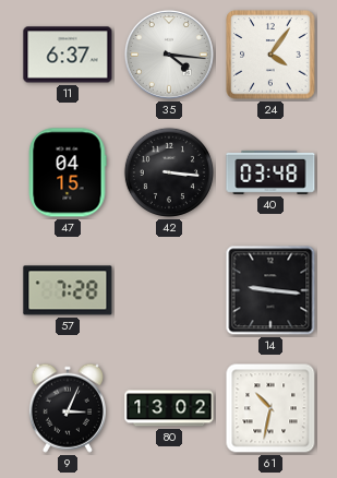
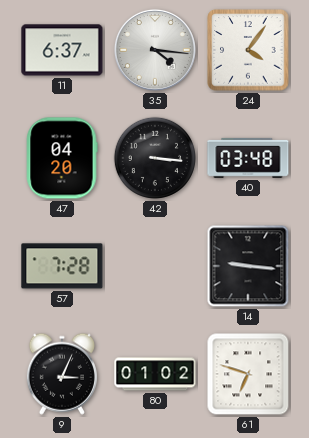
47: 04:15 -> 04:20
80: 13:02 -> 01:02
61: 10:32 -> 6:48
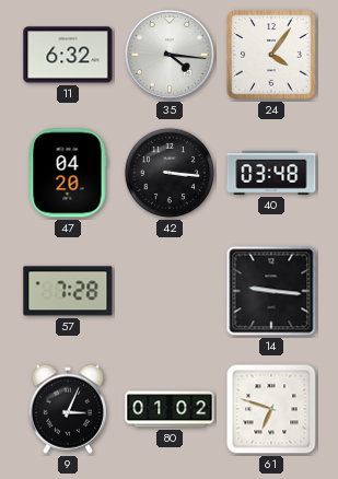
11: 6:37 -> 6:32
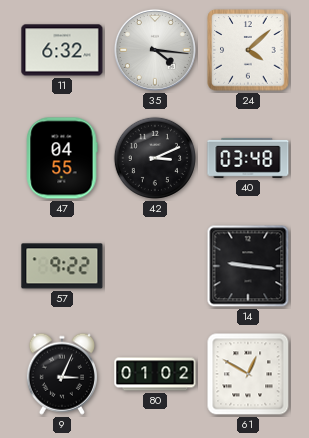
24: 4:06 -> 4:08
47: 04:20 -> 04:55
42: 3:16 -> 3:11
57: 7:28 -> 9:22
61: 6:48 -> 12:50
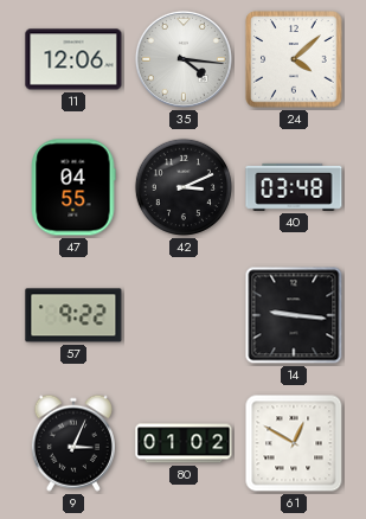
11: 6:32 -> 12:06
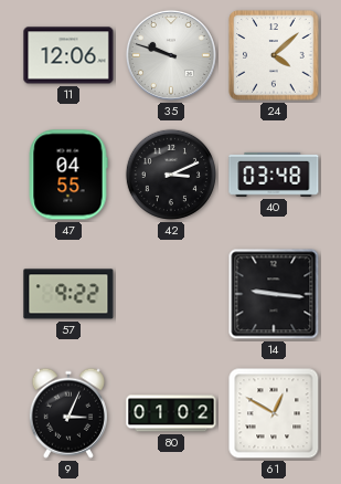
35: 4:16 -> 9:48
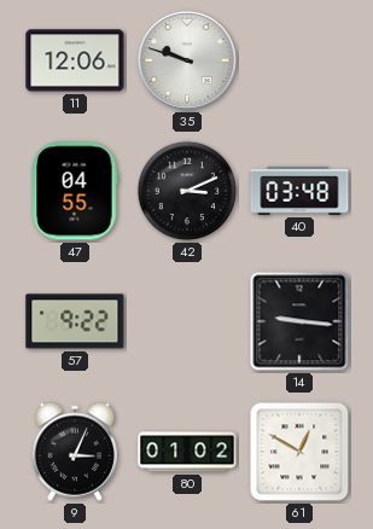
24: 4:08 -> none
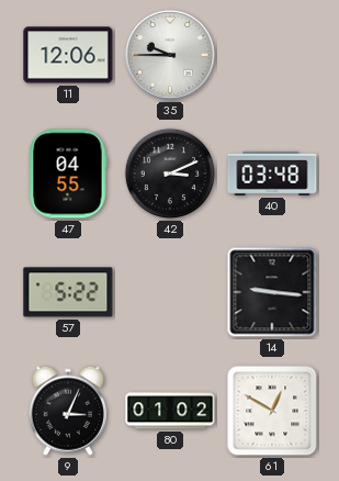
35: 9:48 -> 9:45
57: 9:22 -> 5:22
